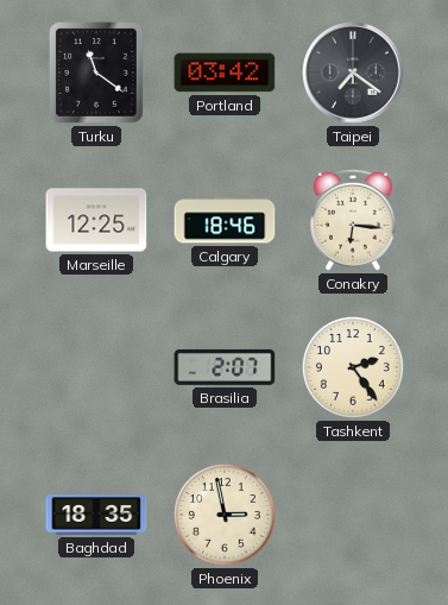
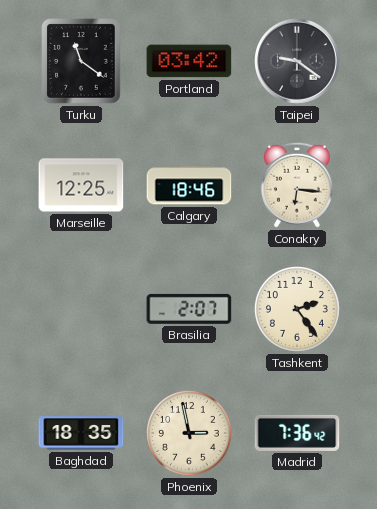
Taipei: 7:21 -> 9:21
Madrid: none -> 7:36
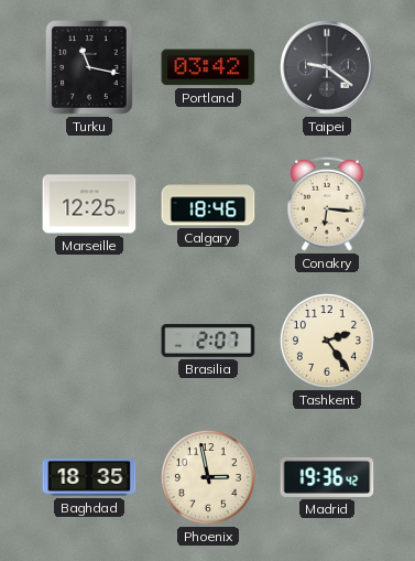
Turku: 11:21 -> 11:17
Madrid: 7:36 -> 19:36
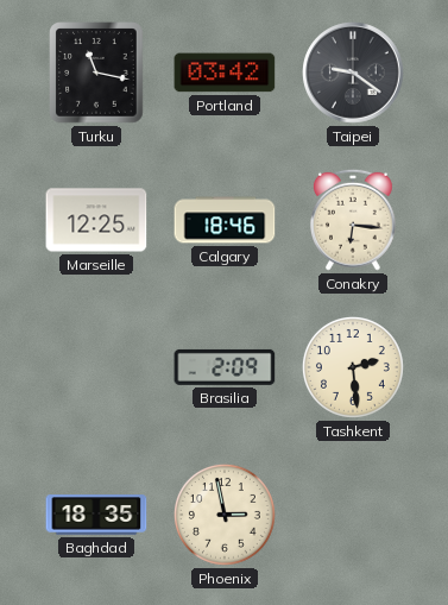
Brasilia: 2:07 -> 2:09
Tashkent: 2:24 -> 2:29
Madrid: 19:36 -> none
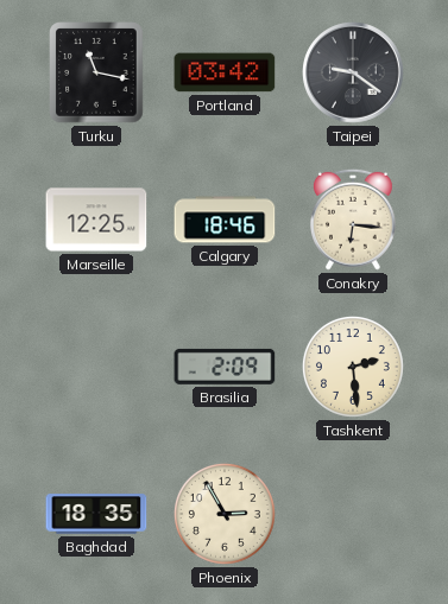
Phoenix: 2:58 -> 2:55
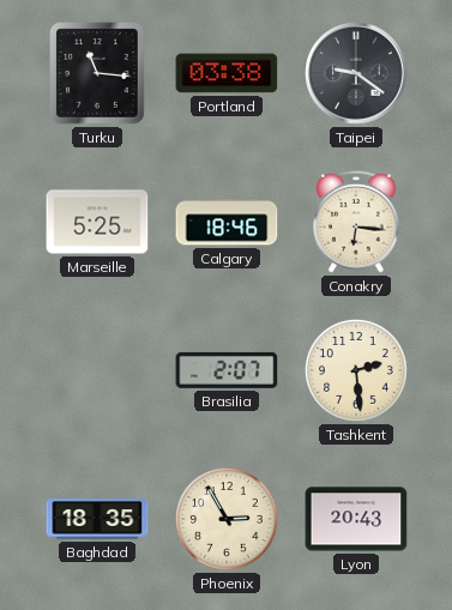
Turku: 11:17 -> 11:16
Portland: 03:42 -> 03:38
Marseille: 12:25 -> 5:25
Brasilia: 2:09 -> 2:07
Lyon: none -> 20:43
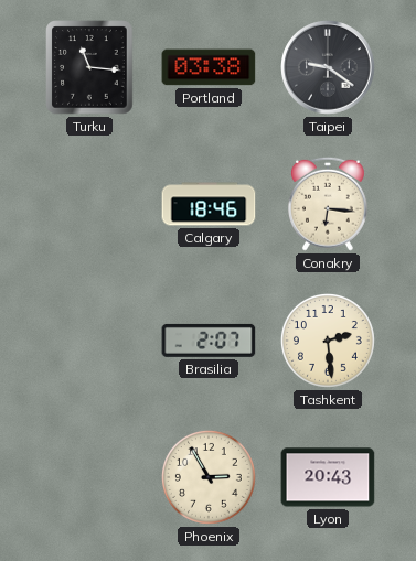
Marseille: 5:25 -> none
Baghdad: 18:35 -> none
